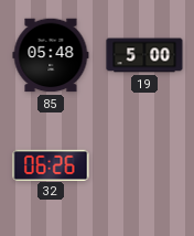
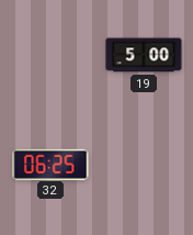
85: 05:48 -> none
32: 06:26 -> 06:25
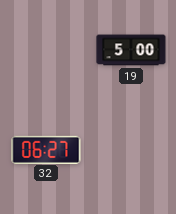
32: 06:25 -> 06:27
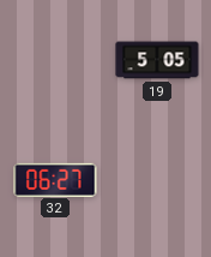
19: 5:00 -> 5:05
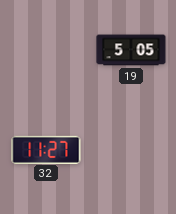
32: 06:27 -> 11:27
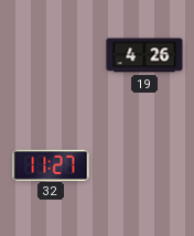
19: 5:05 -> 4:26
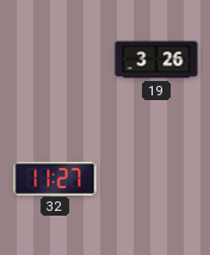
19: 4:26 -> 3:26
